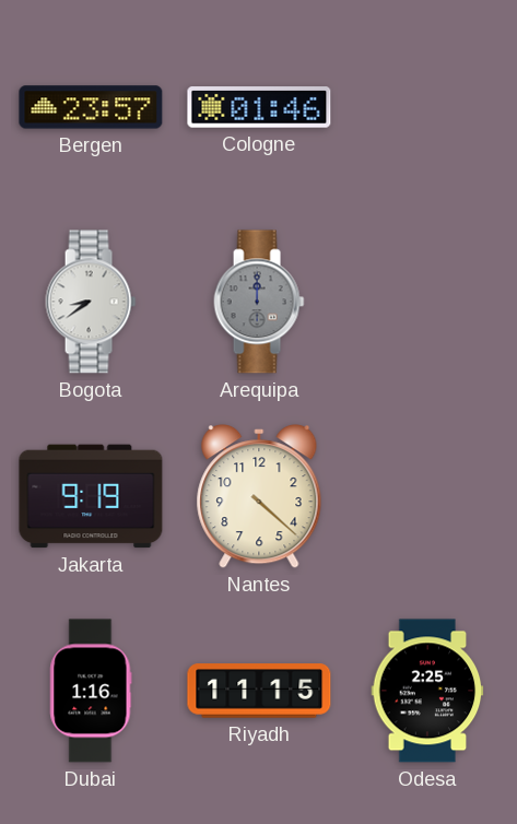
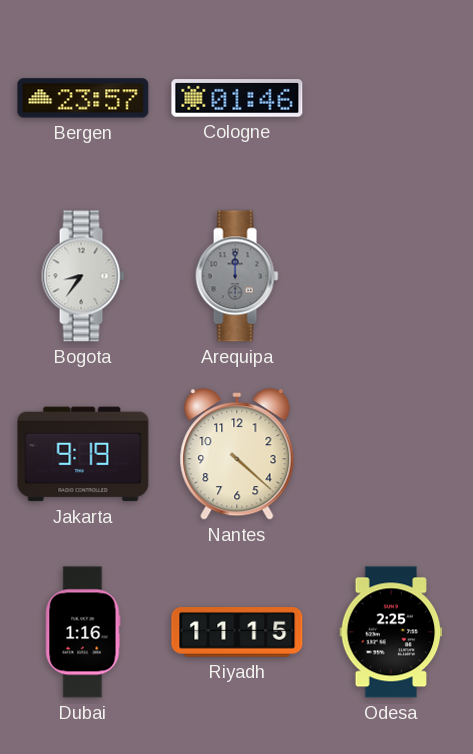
Bogota: 8:39 -> 8:36
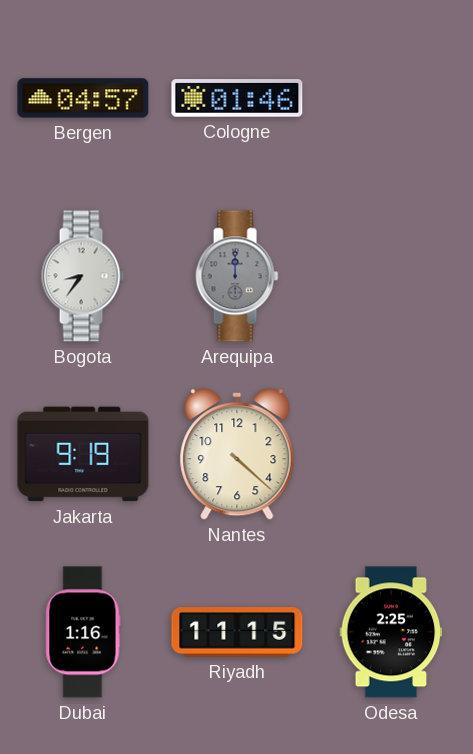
Bergen: 23:57 -> 04:57
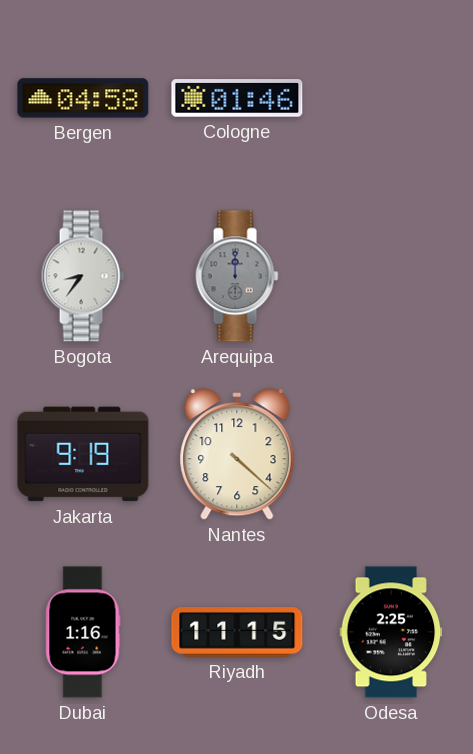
Bergen: 04:57 -> 04:58
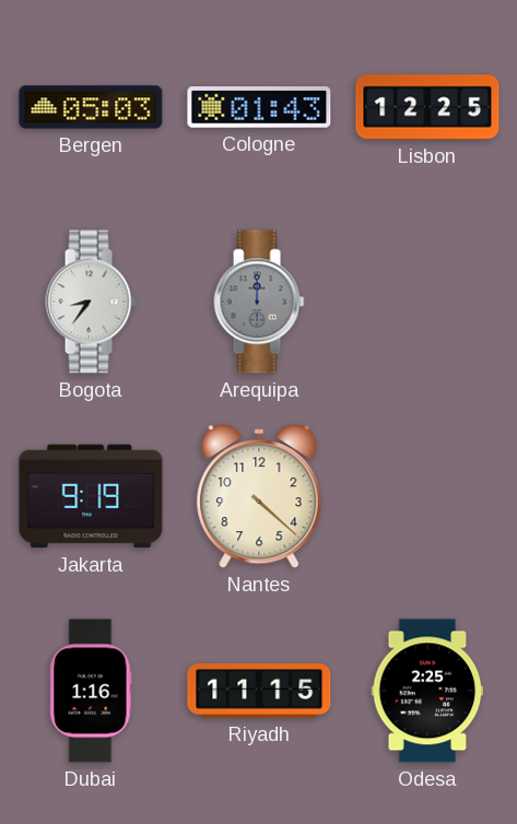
Bergen: 04:58 -> 05:03
Cologne: 01:46 -> 01:43
Lisbon: none -> 12:25
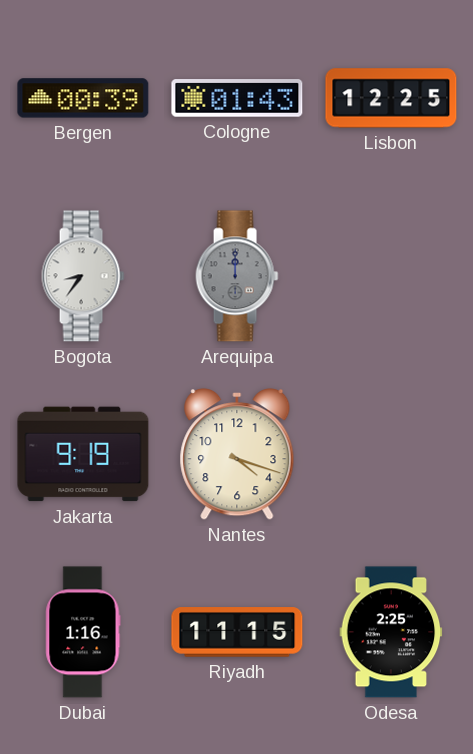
Bergen: 05:03 -> 00:39
Nantes: 4:22 -> 4:18
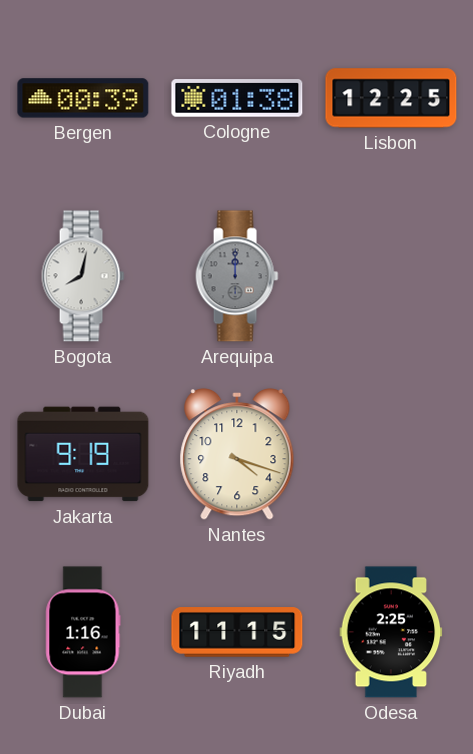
Cologne: 01:43 -> 01:38
Bogota: 8:36 -> 8:02
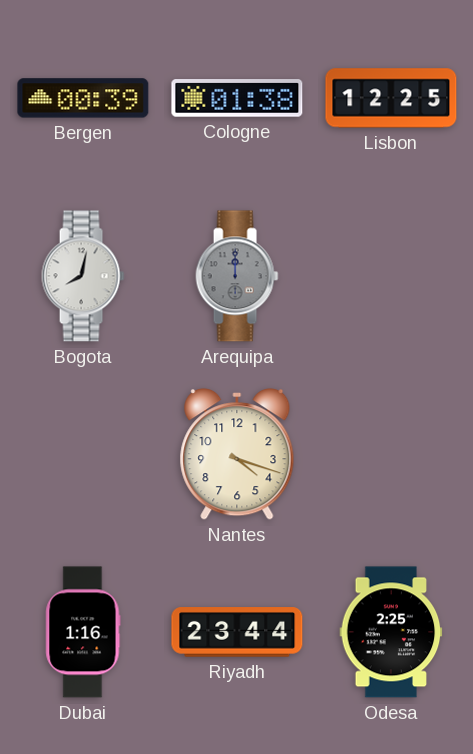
Jakarta: 9:19 -> none
Riyadh: 11:15 -> 23:44
